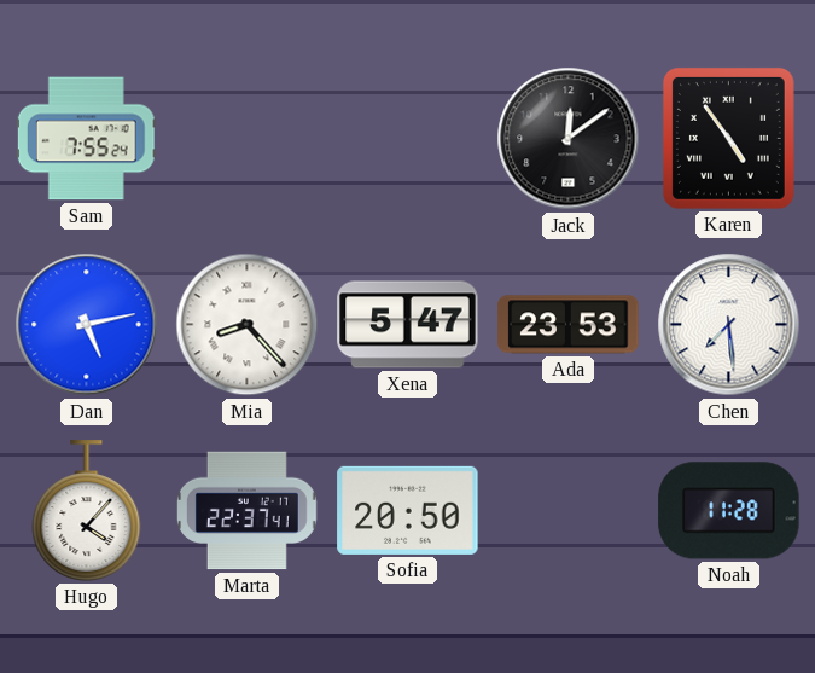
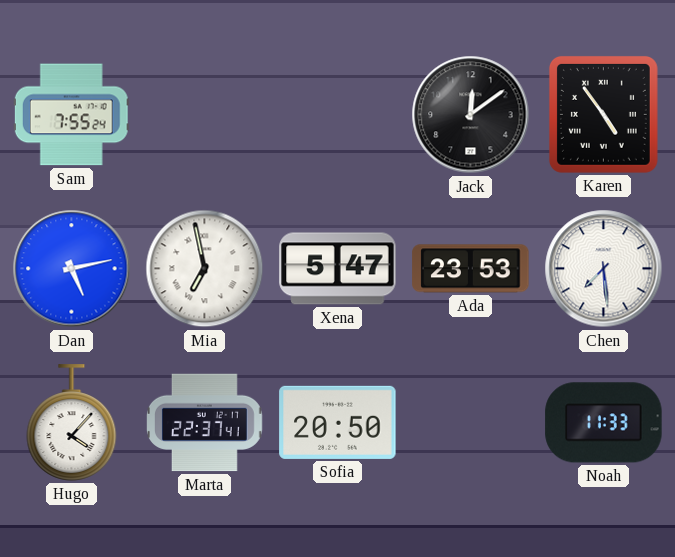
Mia: 8:23 -> 6:58
Noah: 11:28 -> 11:33
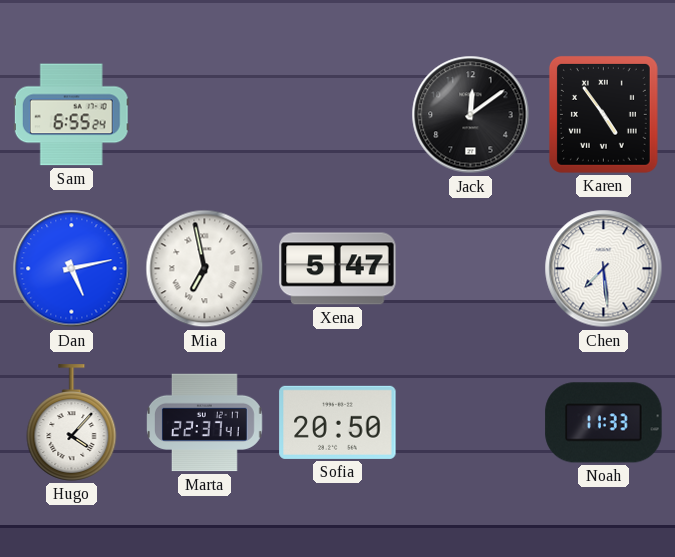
Sam: 7:55 -> 6:55
Ada: 23:53 -> none
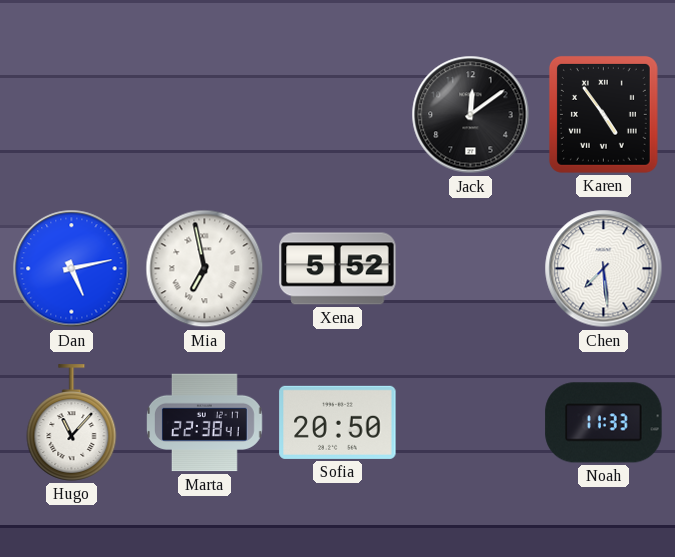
Sam: 6:55 -> none
Xena: 5:47 -> 5:52
Hugo: 4:07 -> 11:07
Marta: 22:37 -> 22:38
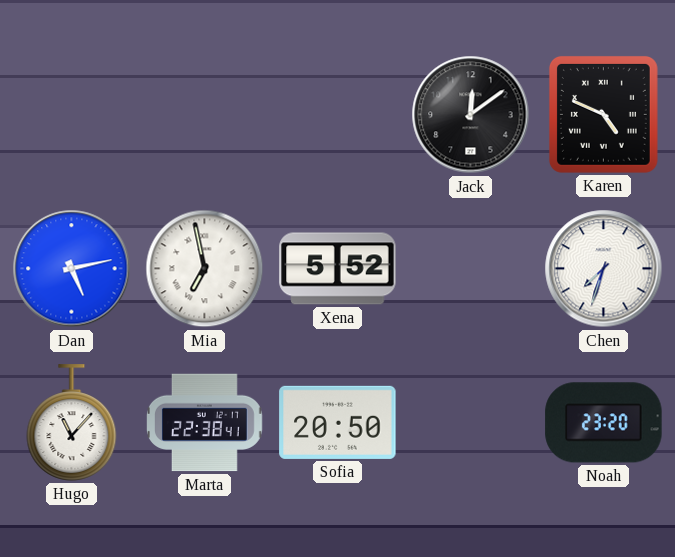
Karen: 4:54 -> 4:49
Chen: 7:29 -> 7:33
Noah: 11:33 -> 23:20
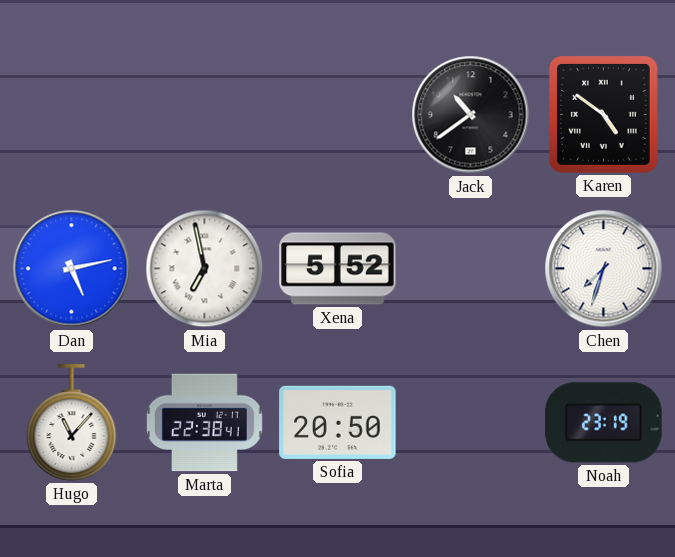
Jack: 12:09 -> 10:39
Karen: 4:49 -> 4:51
Noah: 23:20 -> 23:19
